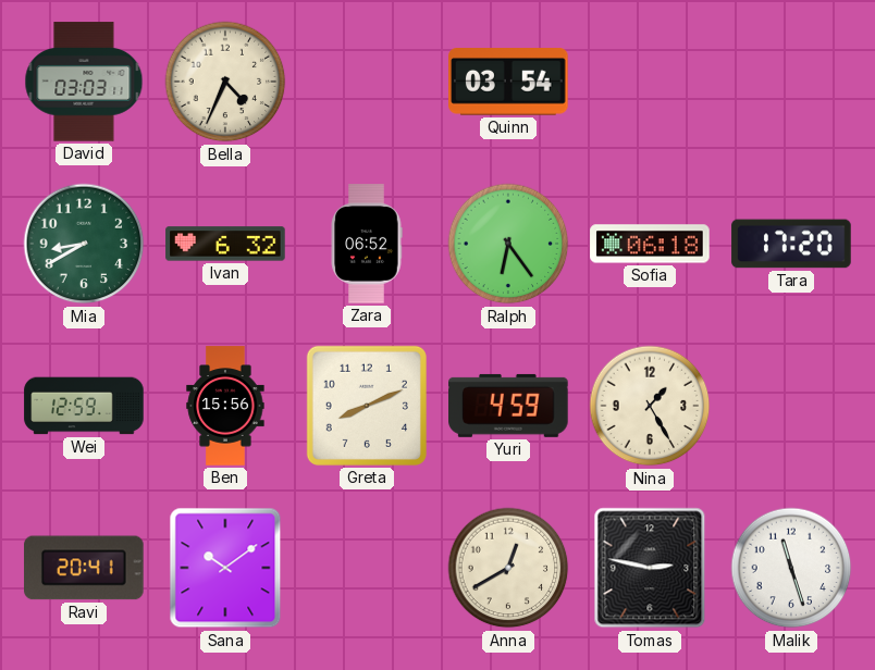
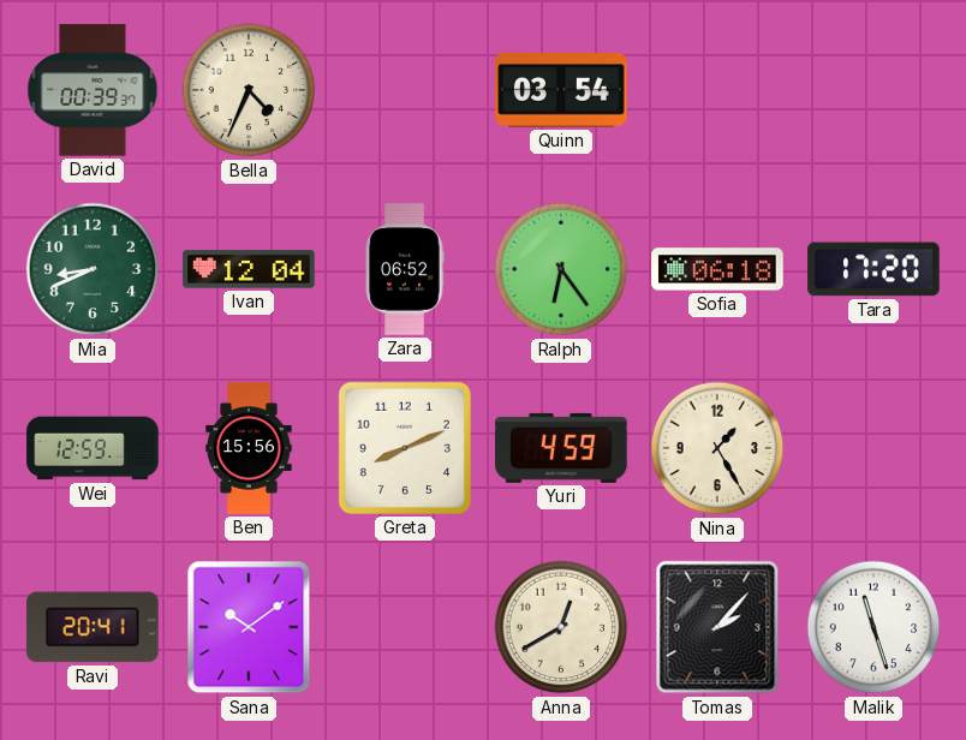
David: 03:03 -> 00:39
Mia: 8:40 -> 8:41
Ivan: 6:32 -> 12:04
Tomas: 2:47 -> 2:07
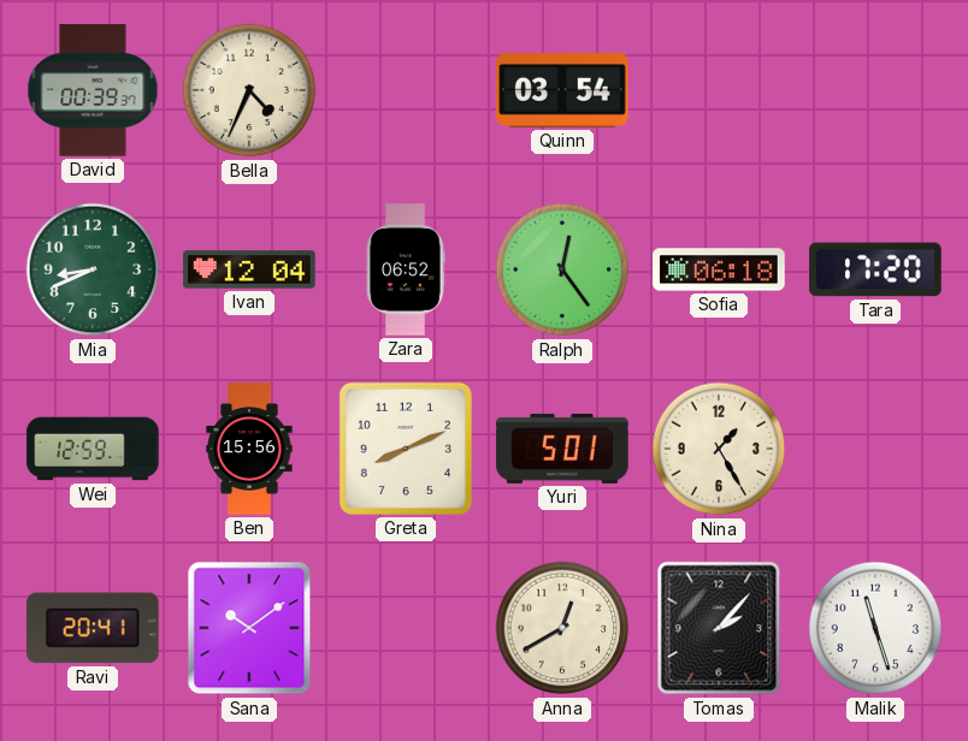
Ralph: 6:24 -> 12:24
Yuri: 4:59 -> 5:01
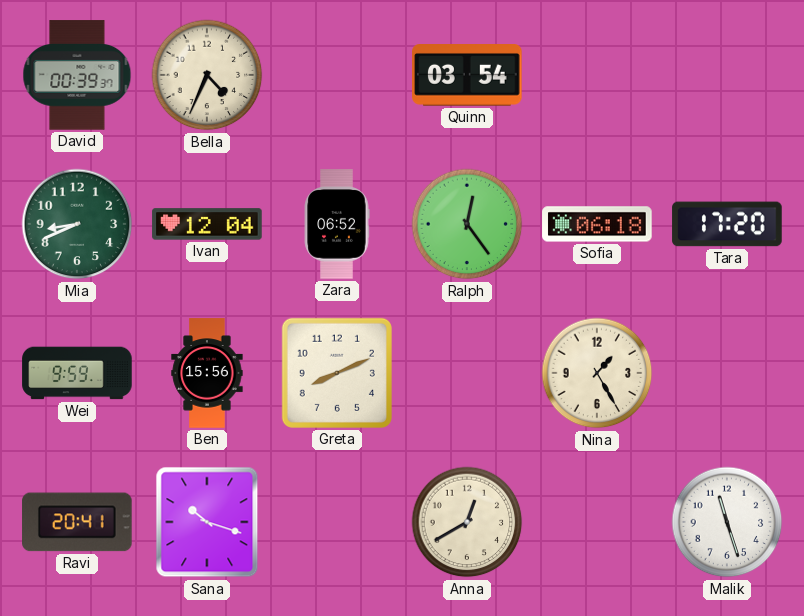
Wei: 12:59 -> 9:59
Yuri: 5:01 -> none
Sana: 10:09 -> 10:18
Tomas: 2:07 -> none
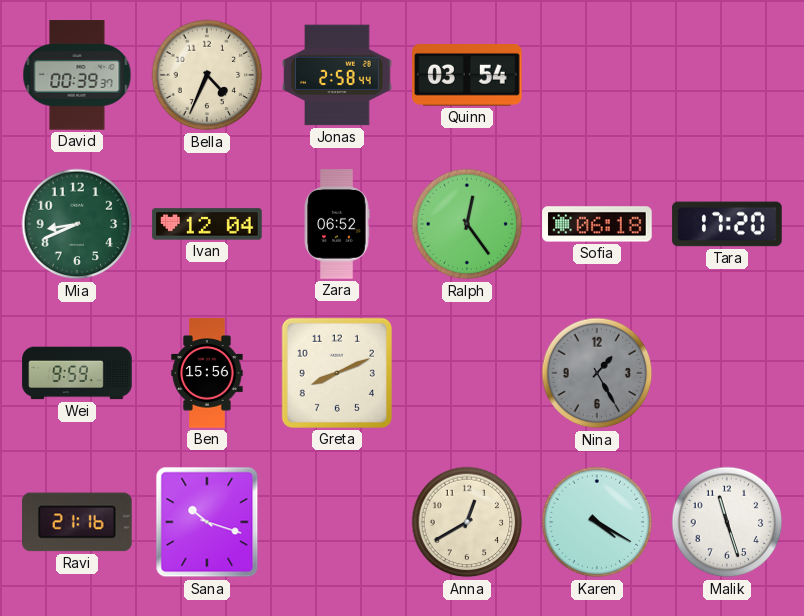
Jonas: none -> 2:58
Nina dial: cream -> grey
Ravi: 20:41 -> 21:16
Karen: none -> 4:20
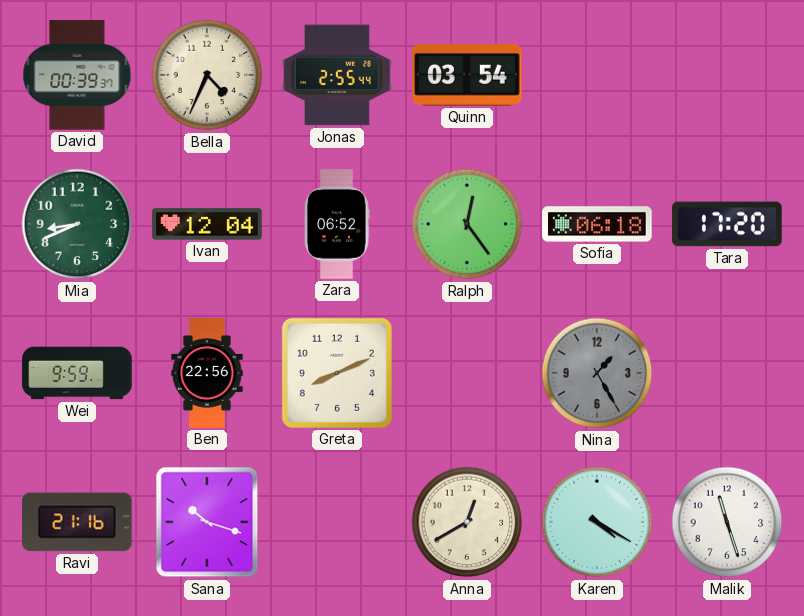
Jonas: 2:58 -> 2:55
Ben: 15:56 -> 22:56
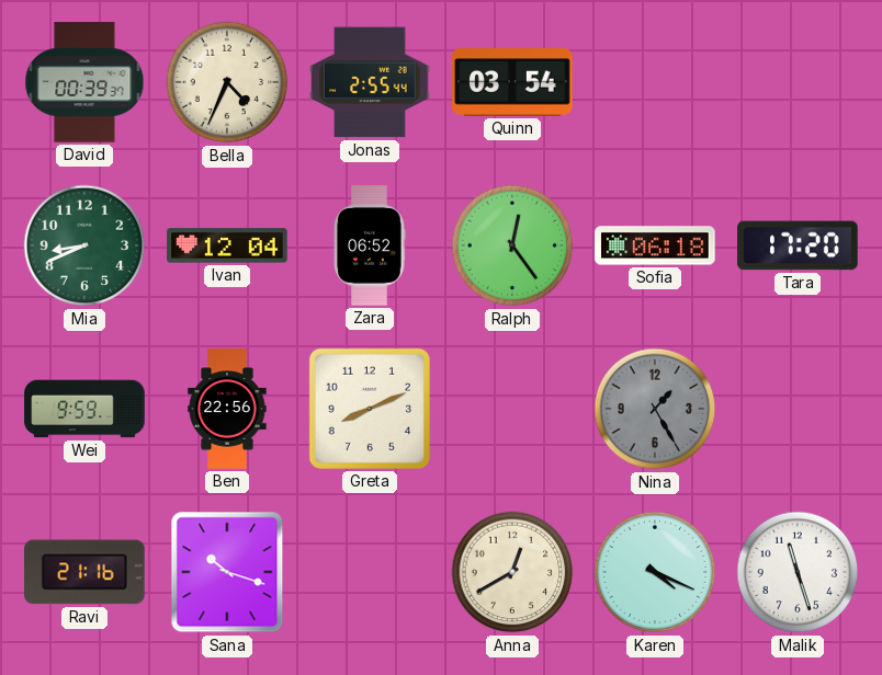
Karen: 4:20 -> 4:19
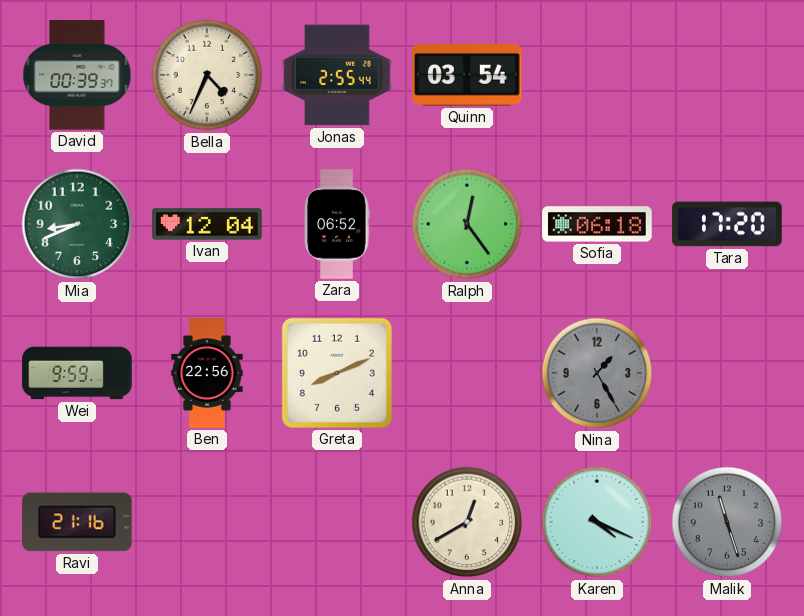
Sana: 10:18 -> none
Malik dial: white -> grey
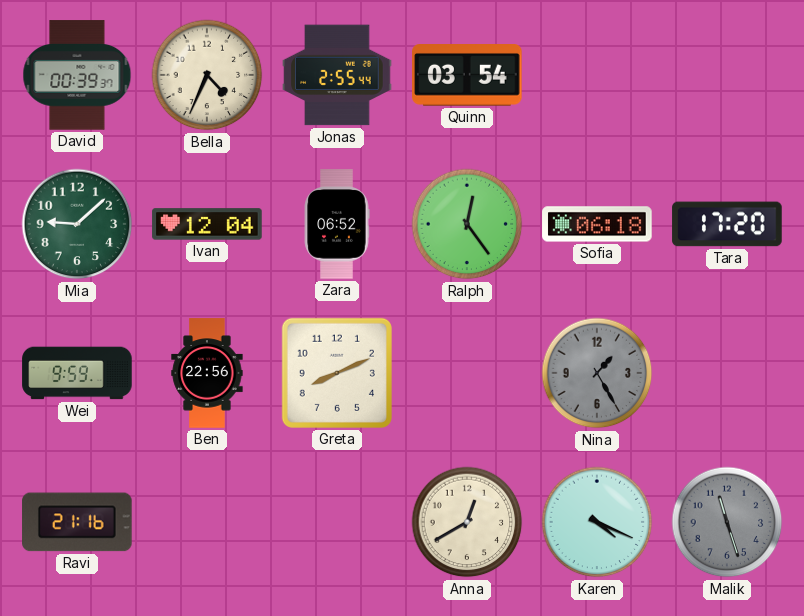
Mia: 8:41 -> 9:08
